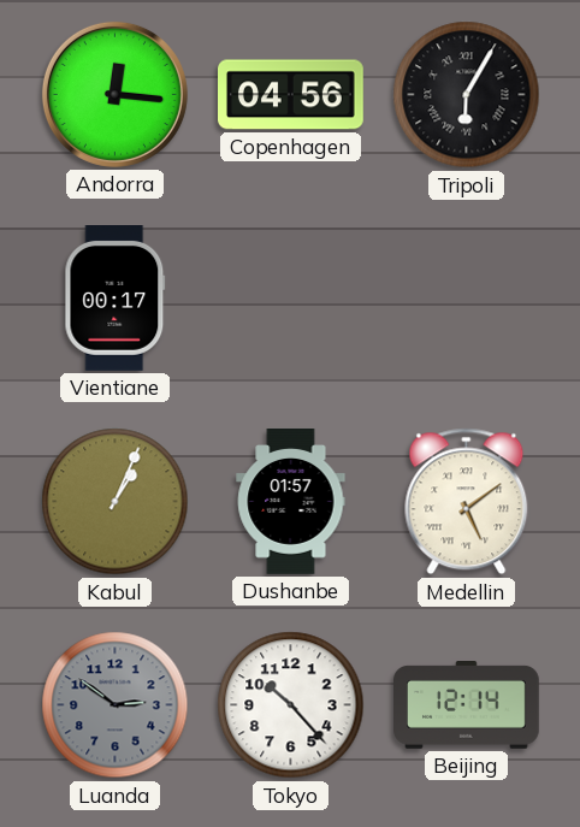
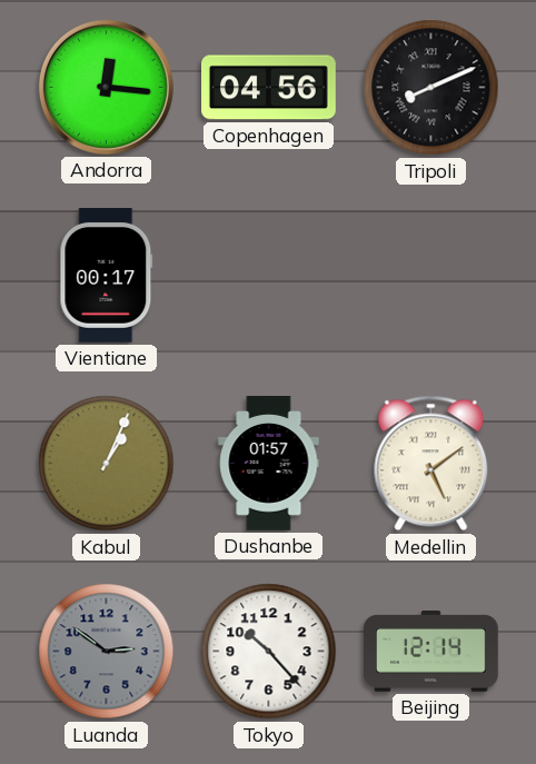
Tripoli: 6:05 -> 8:11
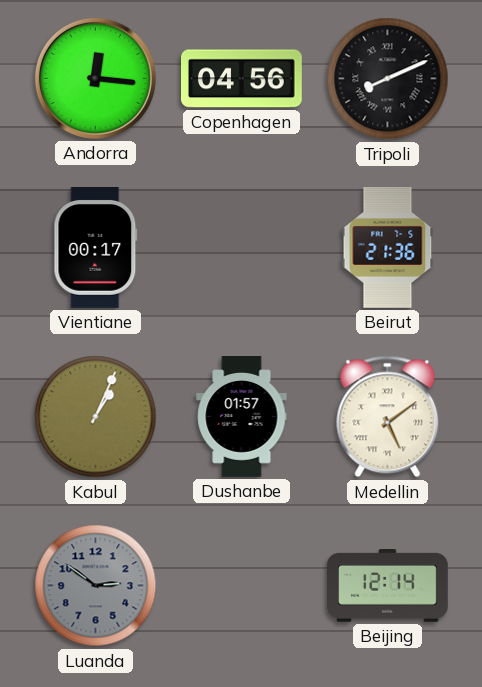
Beirut: none -> 21:36
Tokyo: 10:23 -> none
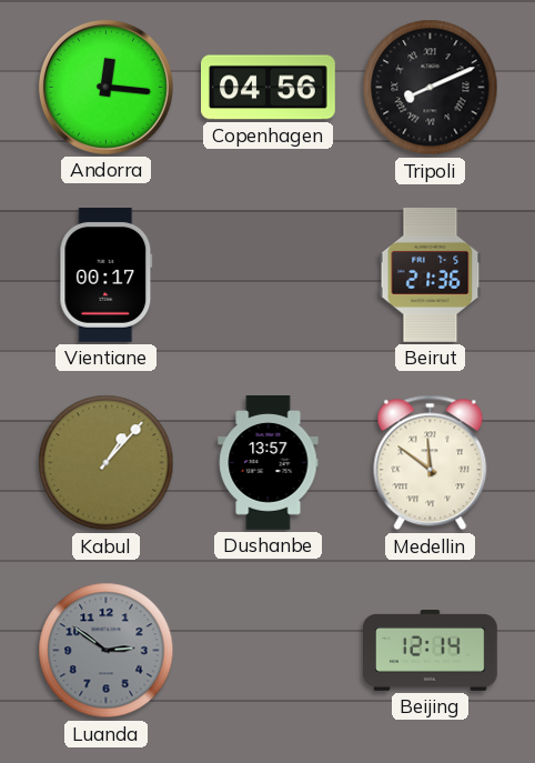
Kabul: 1:04 -> 1:07
Dushanbe: 01:57 -> 13:57
Medellin: 5:09 -> 11:51
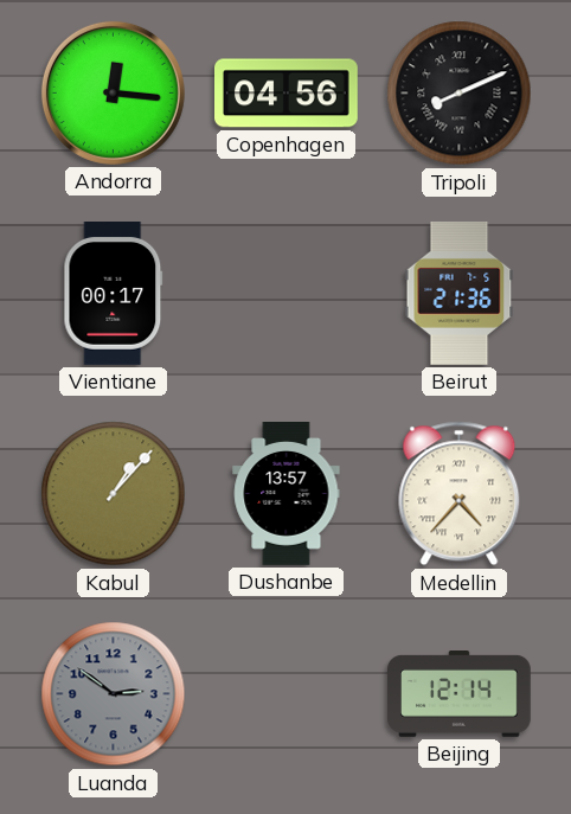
Medellin: 11:51 -> 4:37
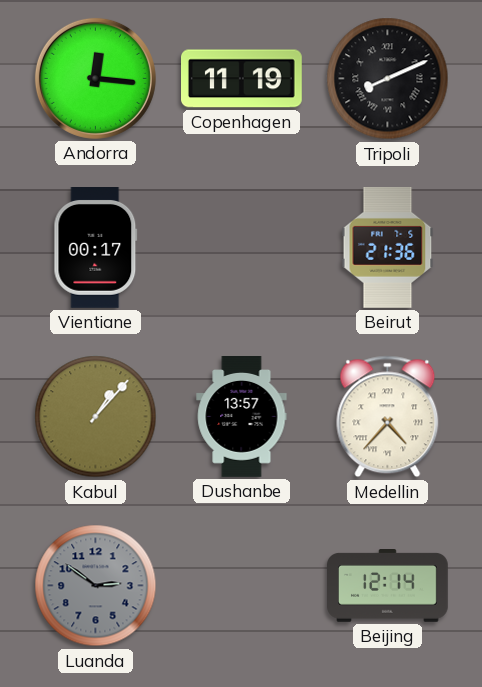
Copenhagen: 04:56 -> 11:19
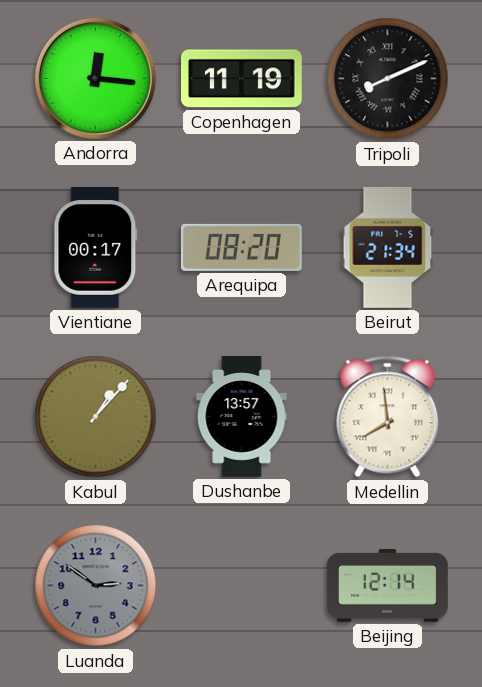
Arequipa: none -> 08:20
Beirut: 21:36 -> 21:34
Medellin: 4:37 -> 7:59
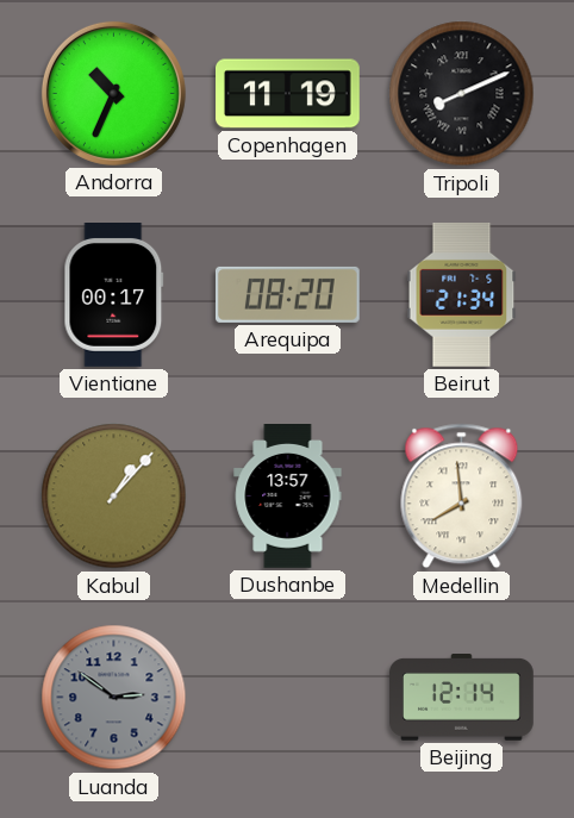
Andorra: 12:16 -> 10:34
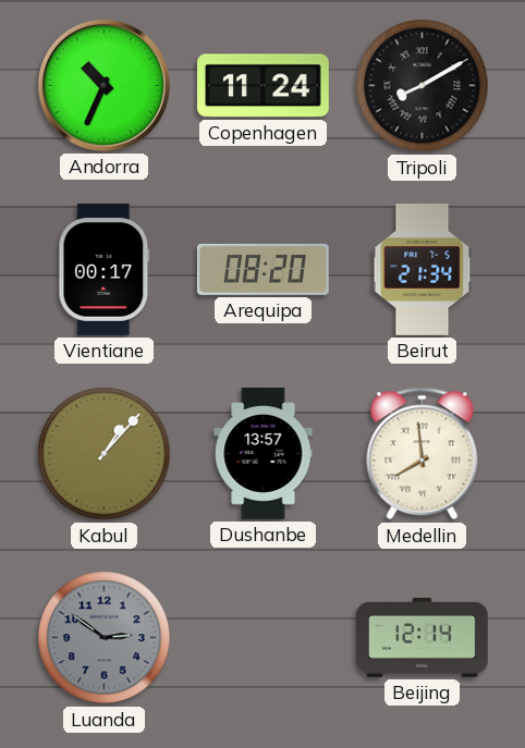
Copenhagen: 11:19 -> 11:24
Tripoli: 8:11 -> 8:10
